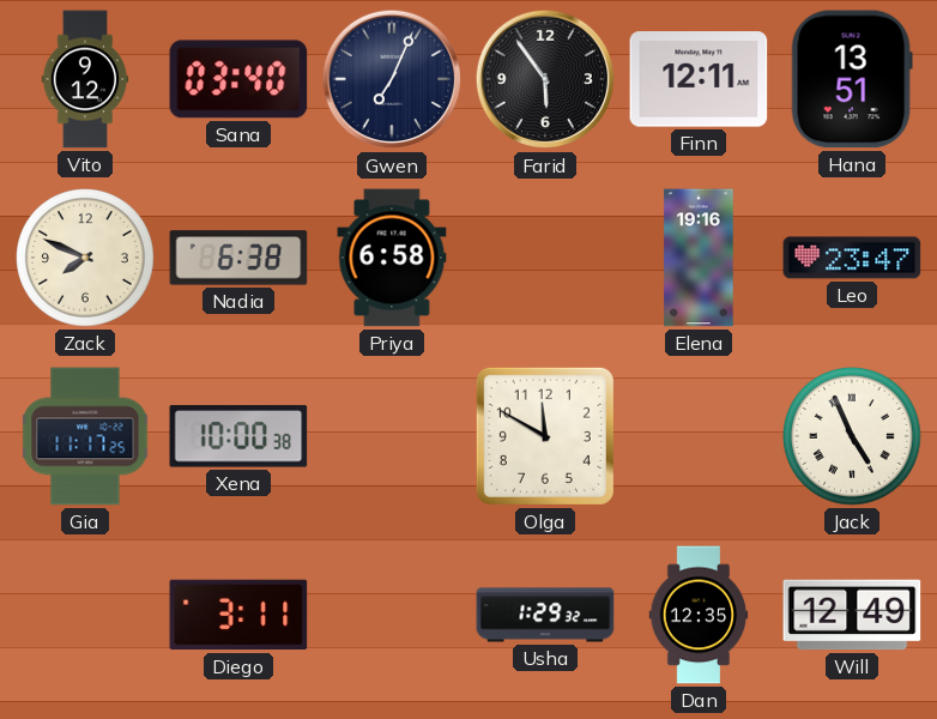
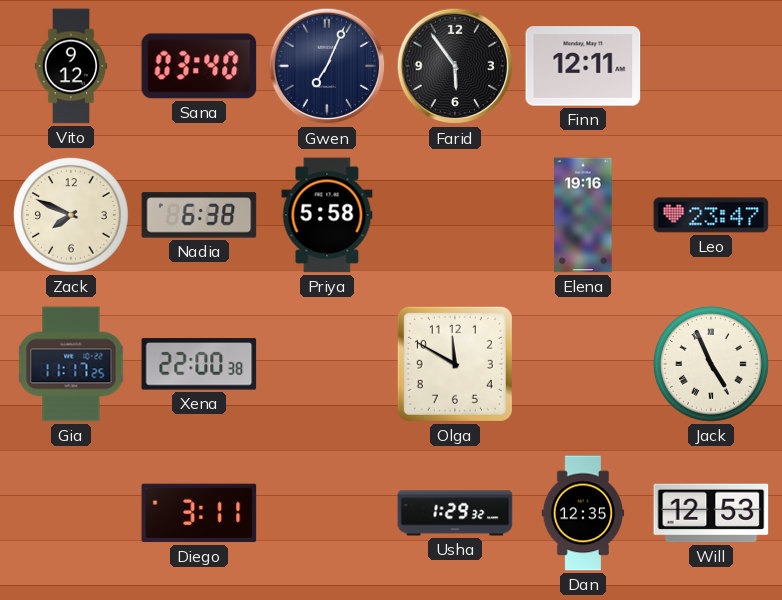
Hana: 13:51 -> none
Priya: 6:58 -> 5:58
Xena: 10:00 -> 22:00
Will: 12:49 -> 12:53
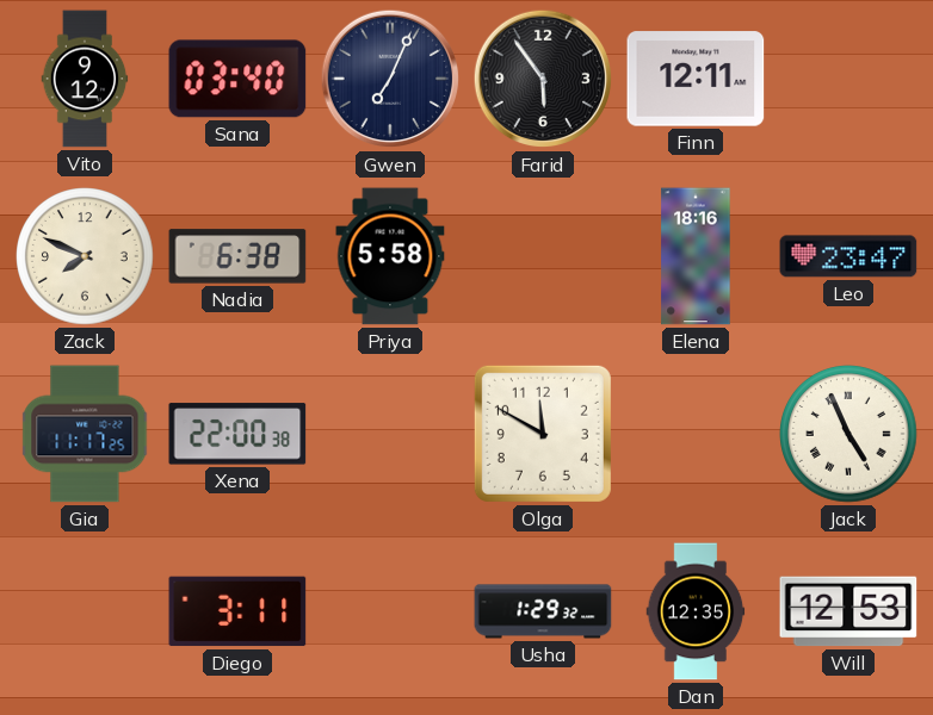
Elena: 19:16 -> 18:16
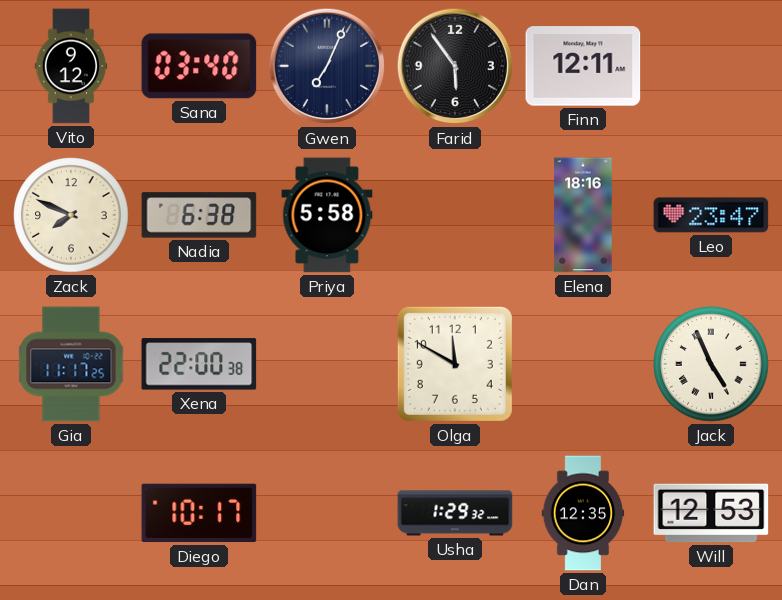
Diego: 3:11 -> 10:17
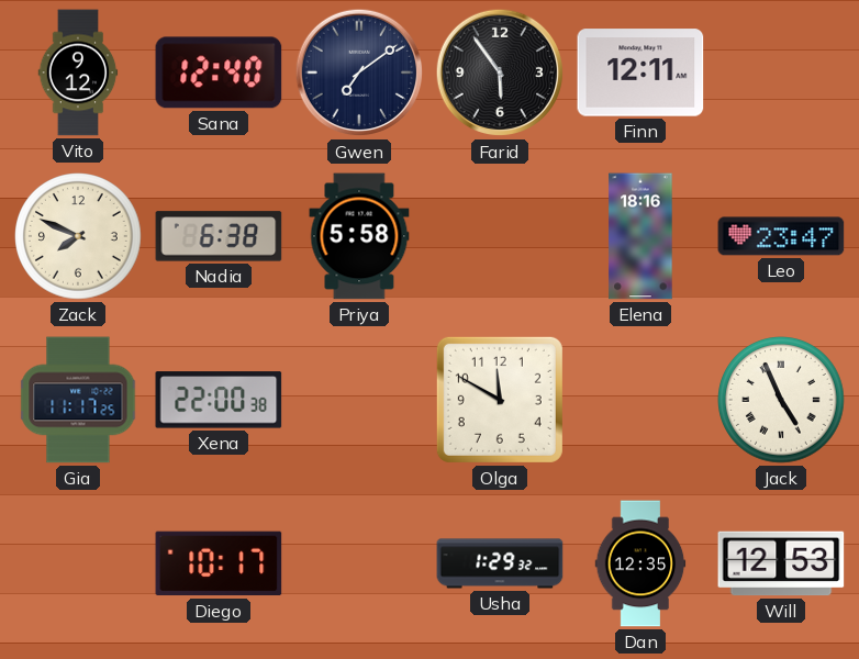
Sana: 03:40 -> 12:40
Gwen: 7:04 -> 7:09
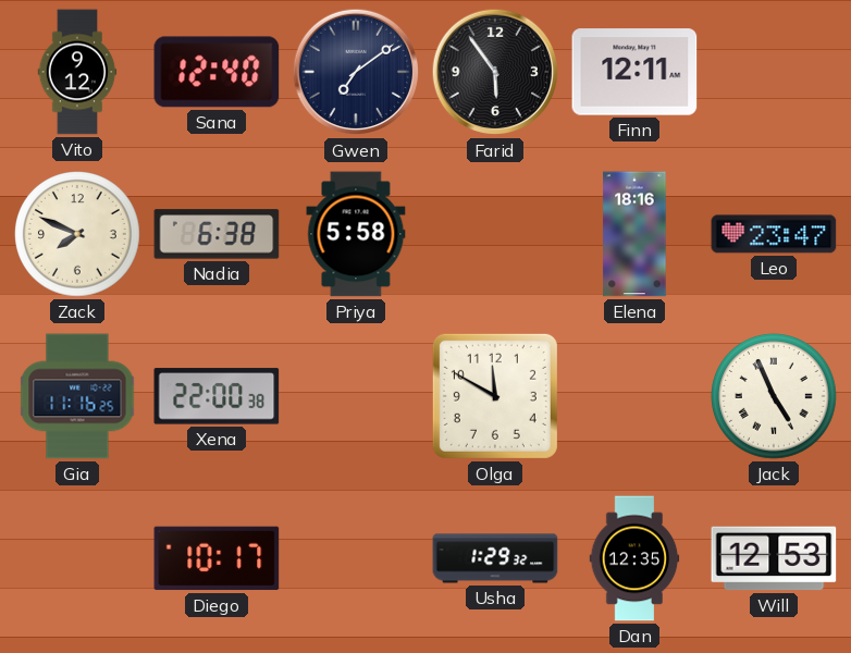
Gia: 11:17 -> 11:16
